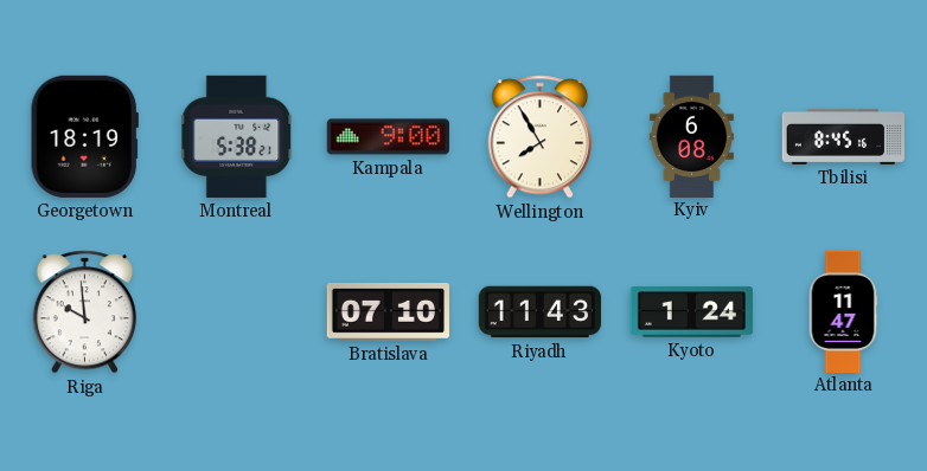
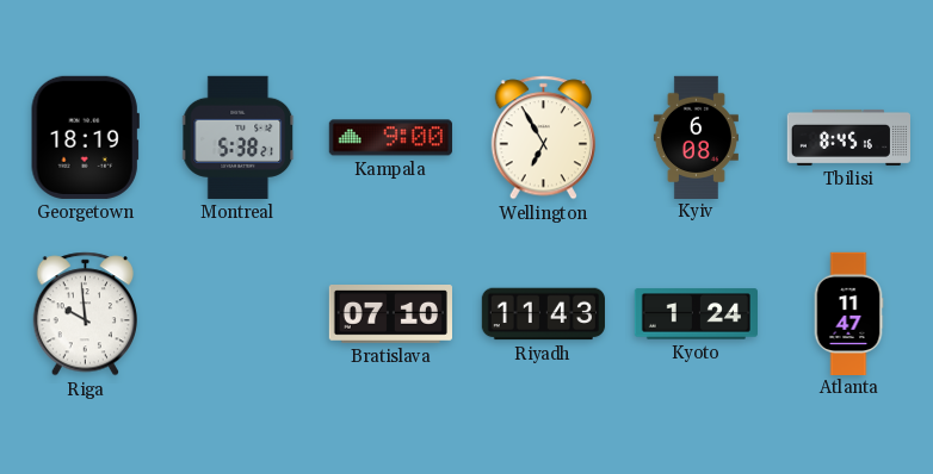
Wellington: 7:55 -> 6:55
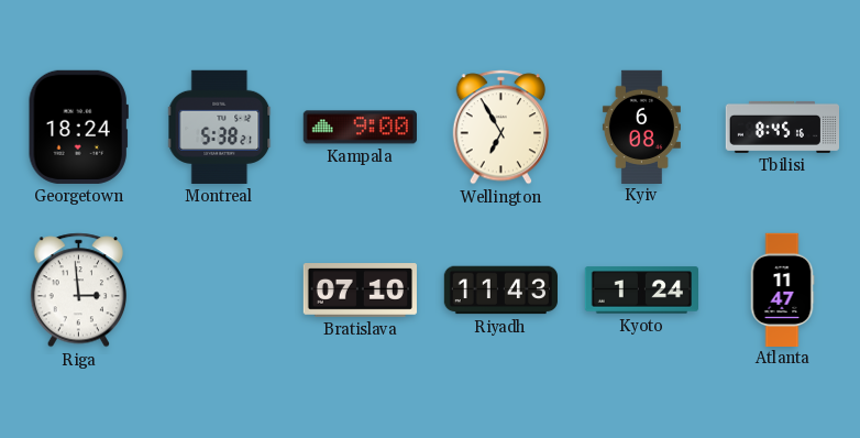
Georgetown: 18:19 -> 18:24
Riga: 9:59 -> 2:59
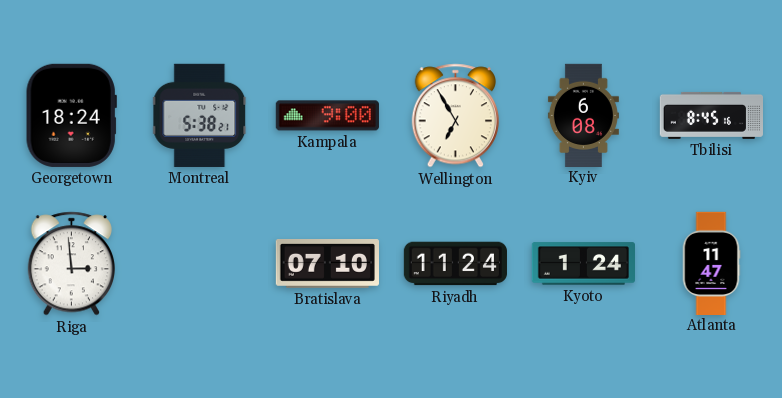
Riyadh: 11:43 -> 11:24
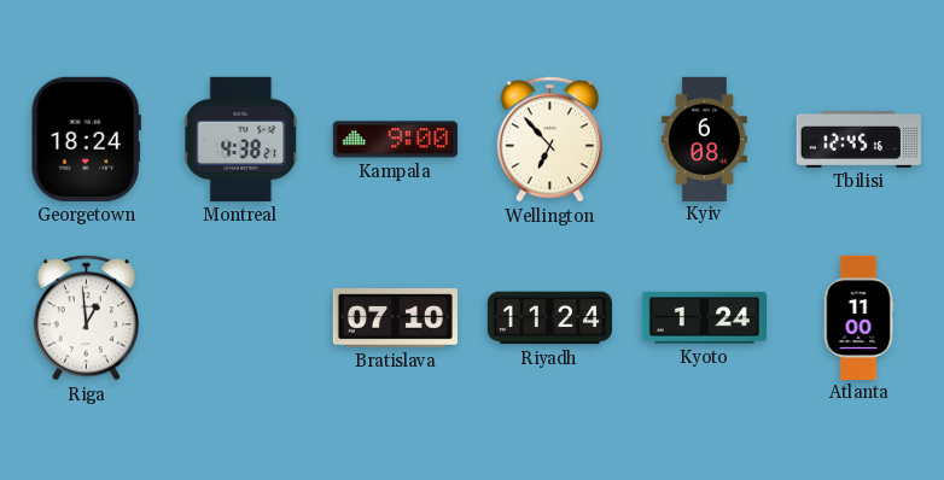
Montreal: 5:38 -> 4:38
Wellington: 6:55 -> 6:53
Tbilisi: 8:45 -> 12:45
Riga: 2:59 -> 12:59
Atlanta: 11:47 -> 11:00
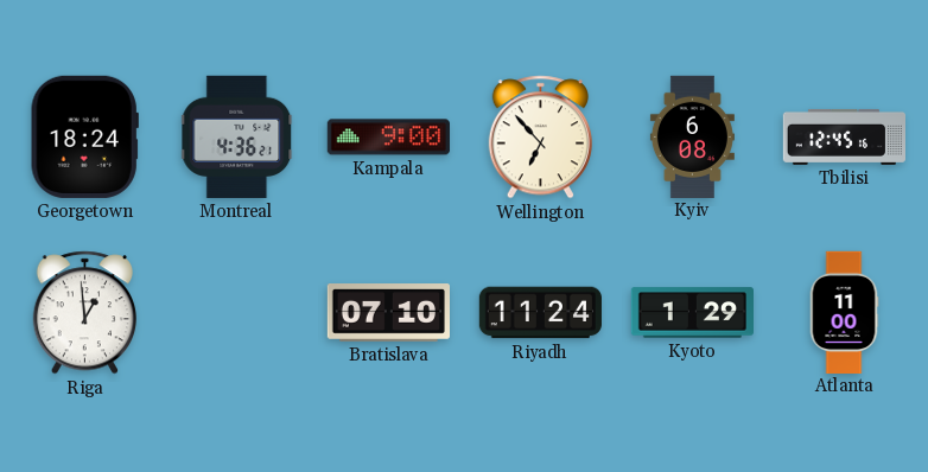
Montreal: 4:38 -> 4:36
Kyoto: 1:24 -> 1:29
